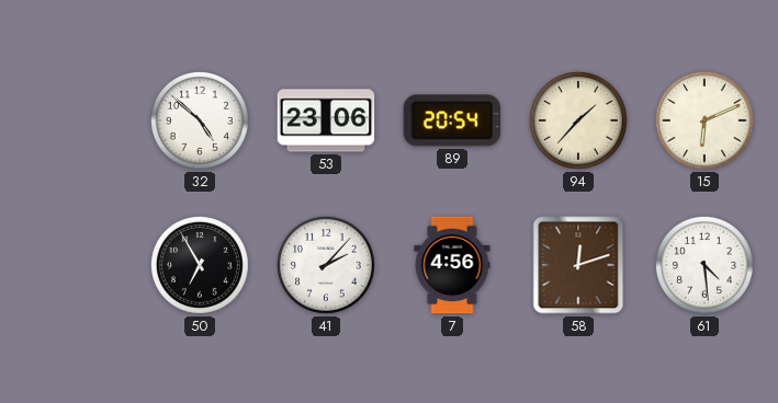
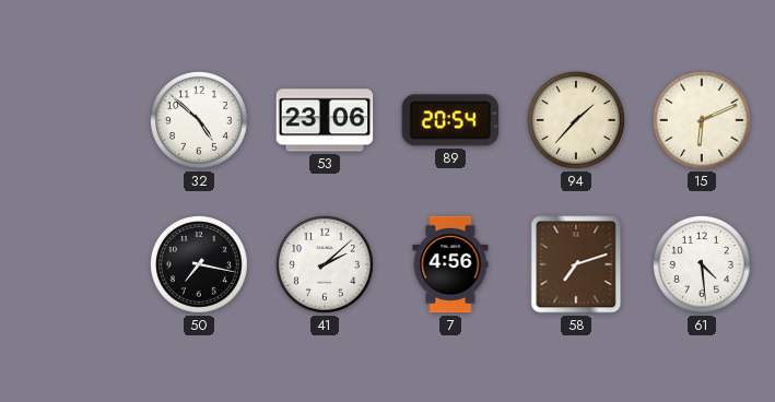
50: 6:55 -> 7:17
41: 2:07 -> 2:08
58: 12:12 -> 7:12
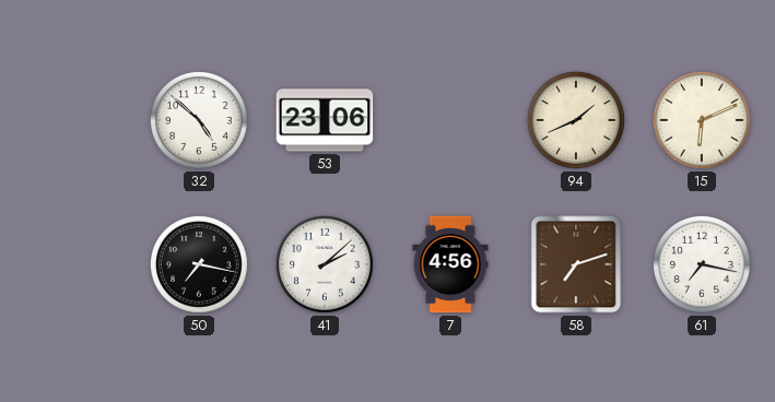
89: 20:54 -> none
94: 1:37 -> 1:41
61: 4:29 -> 7:17
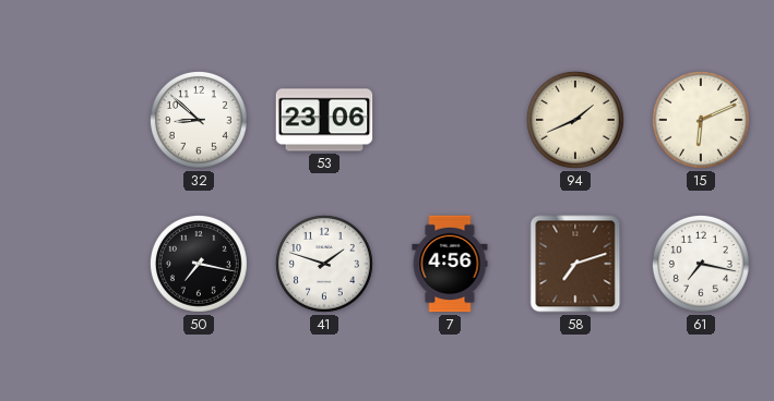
32: 4:52 -> 8:52
41: 2:08 -> 1:48
